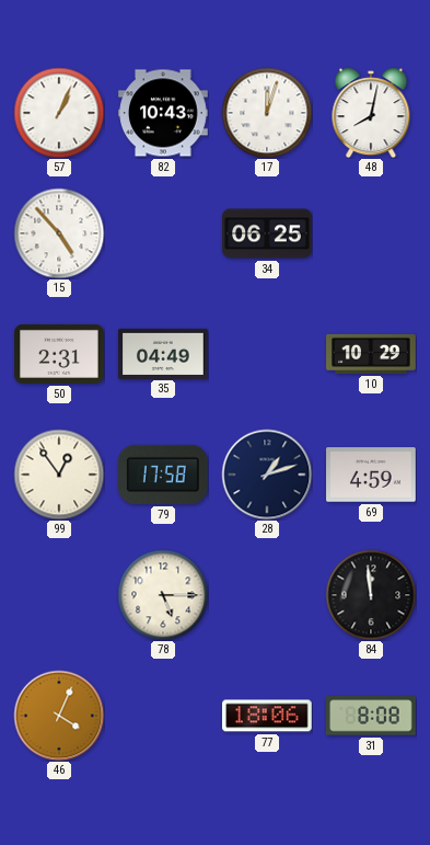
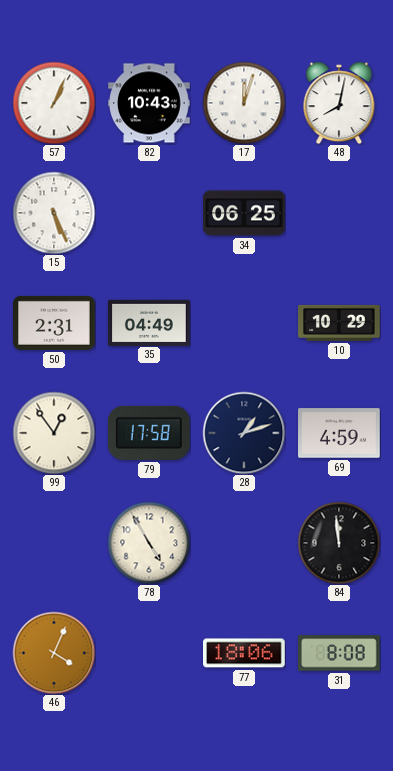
15: 4:53 -> 5:26
78: 5:15 -> 4:55
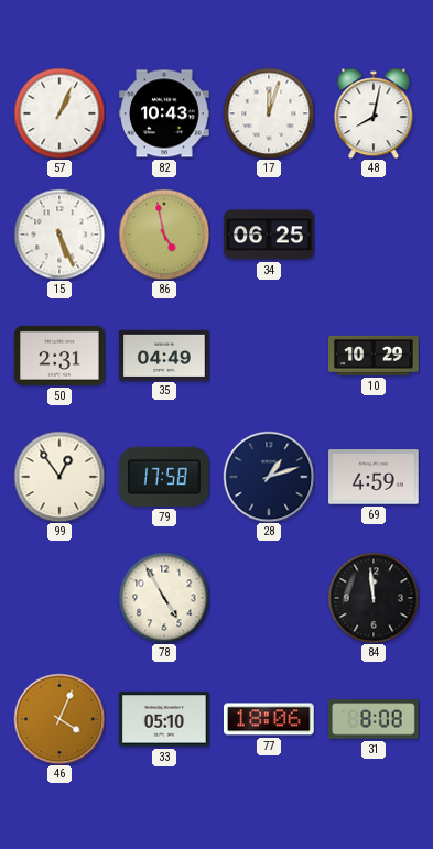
86: none -> 4:58
33: none -> 05:10
